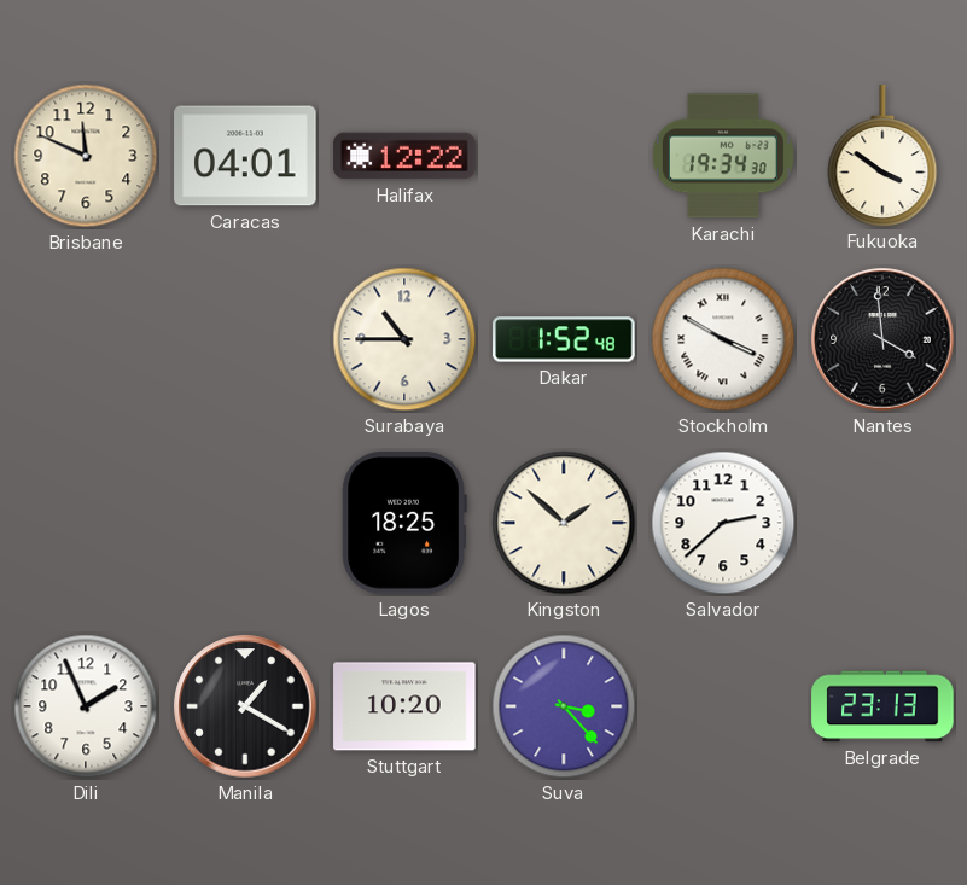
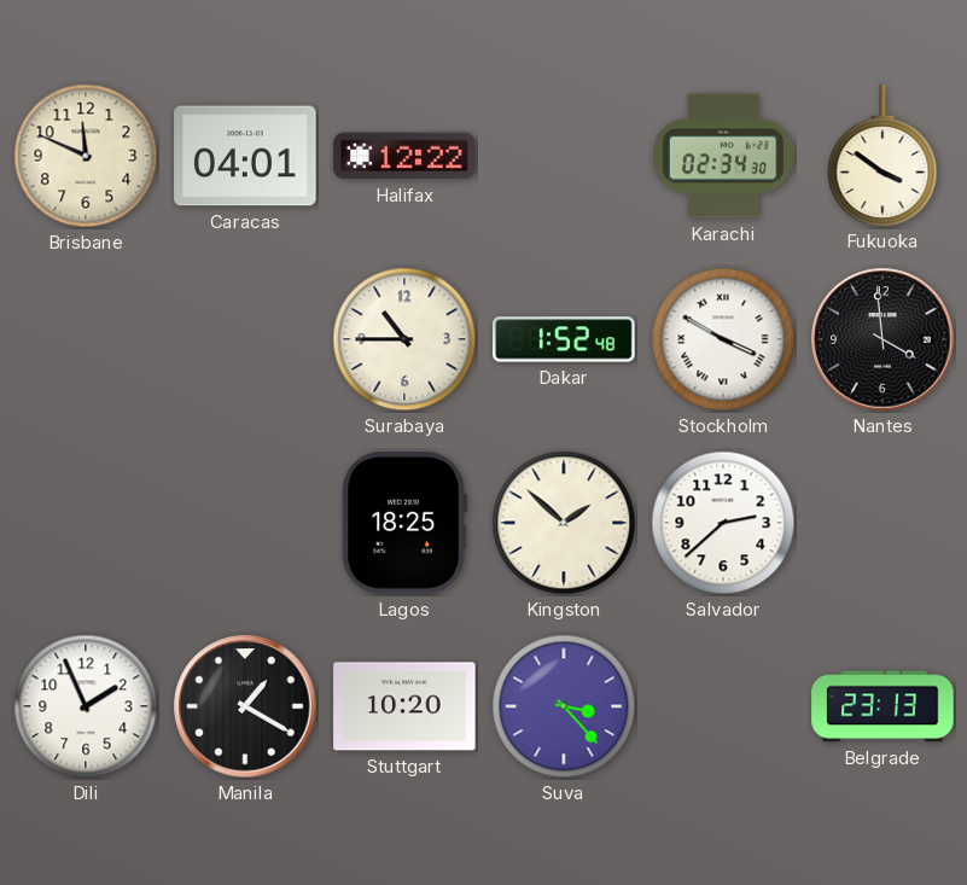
Karachi: 19:34 -> 02:34
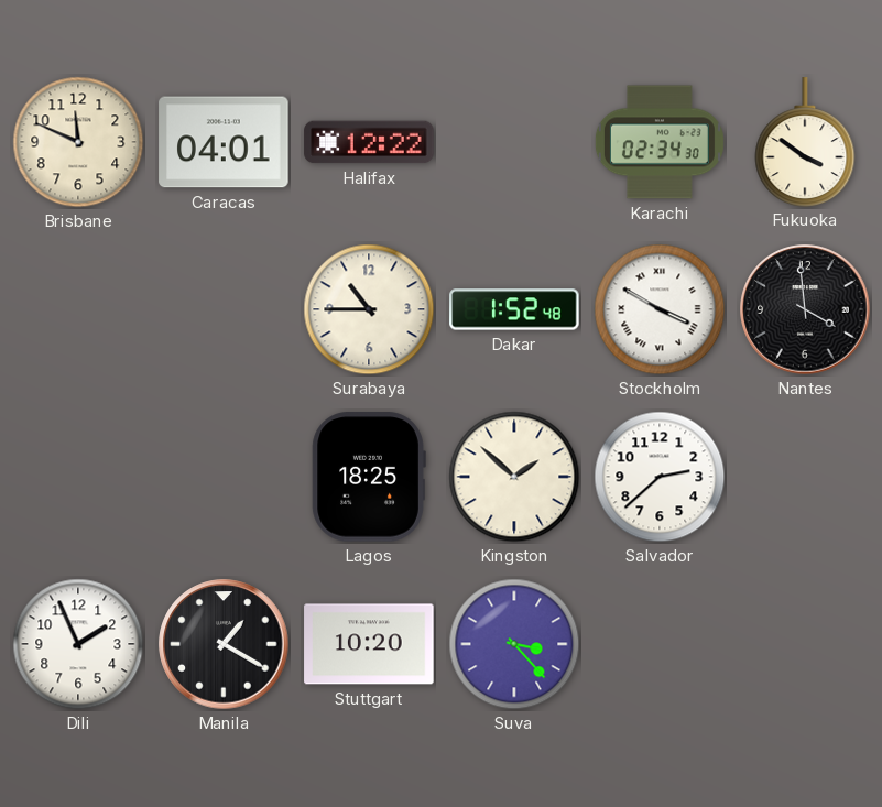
Belgrade: 23:13 -> none
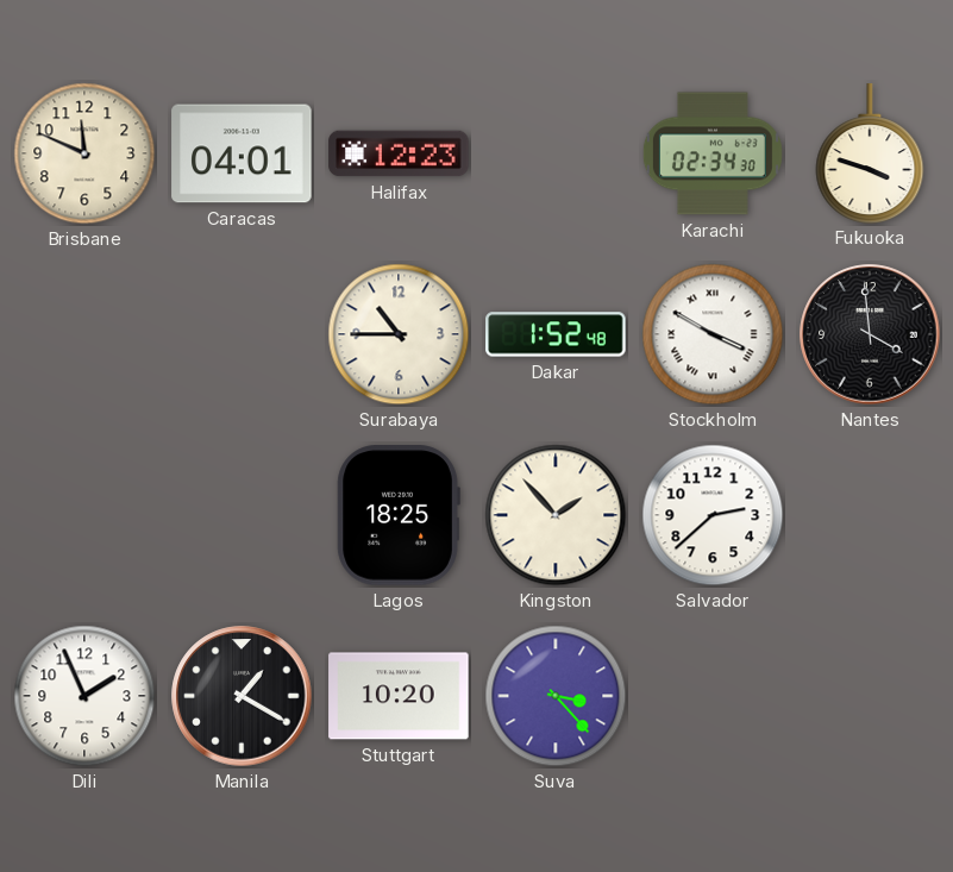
Halifax: 12:22 -> 12:23
Fukuoka: 3:51 -> 3:48
Kingston: 1:52 -> 1:53
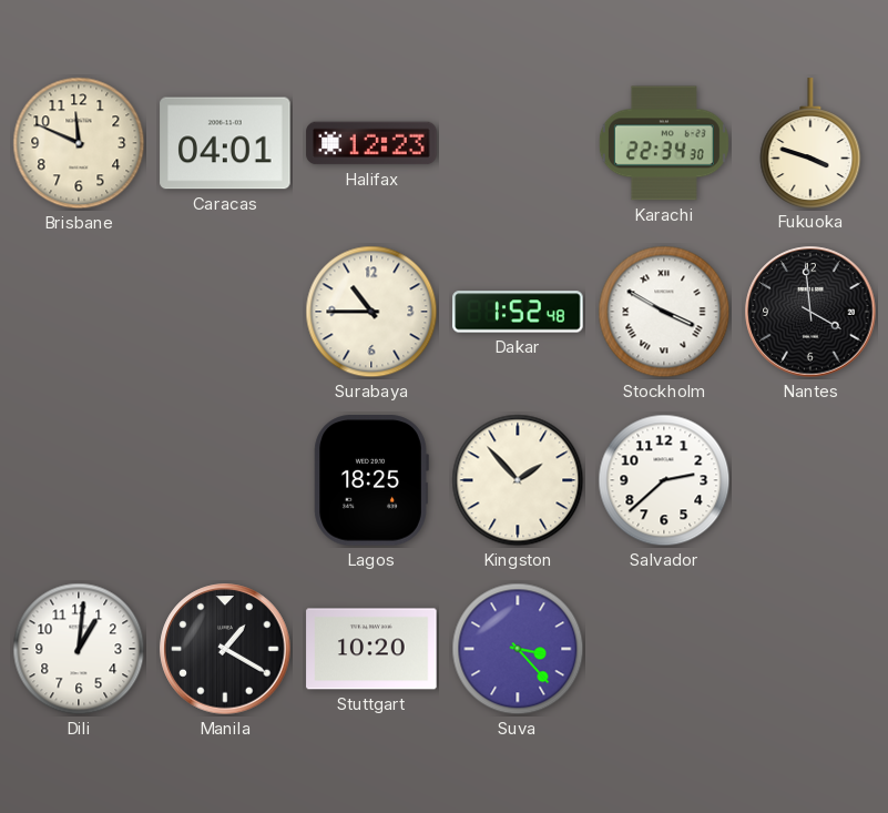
Karachi: 02:34 -> 22:34
Dili: 1:56 -> 1:01
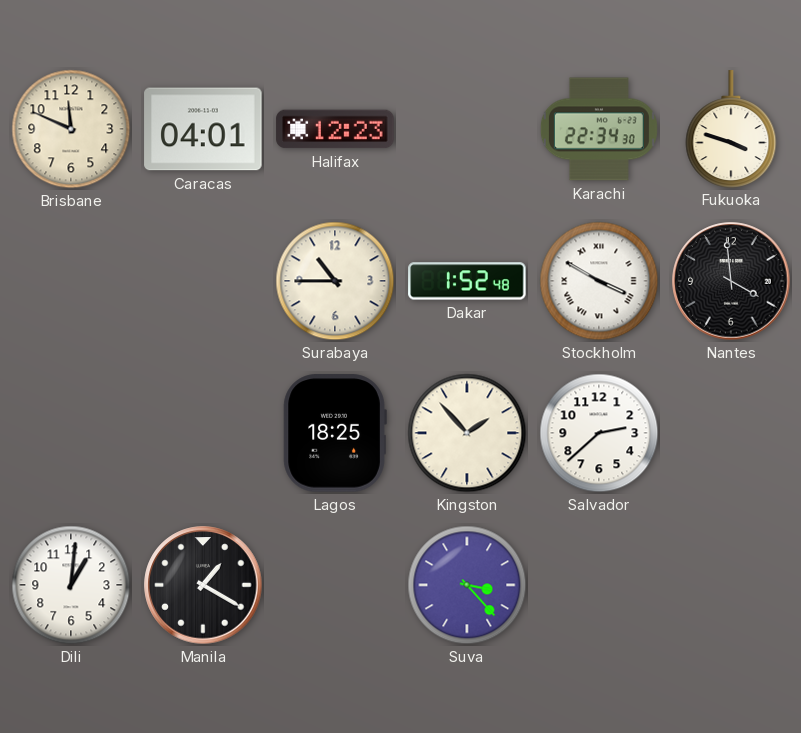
Stuttgart: 10:20 -> none
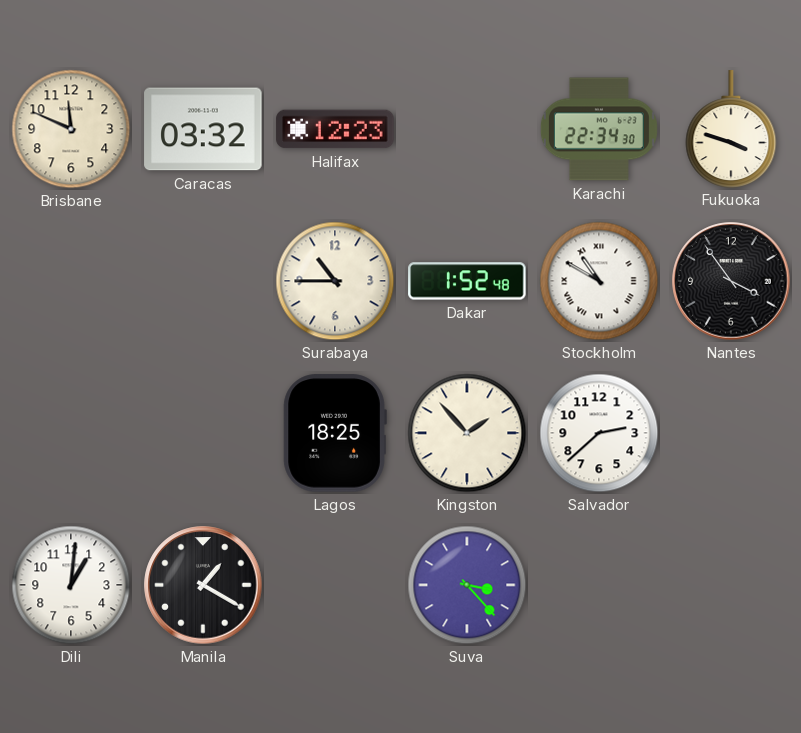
Caracas: 04:01 -> 03:32
Stockholm: 3:50 -> 10:50
Nantes: 3:59 -> 3:54
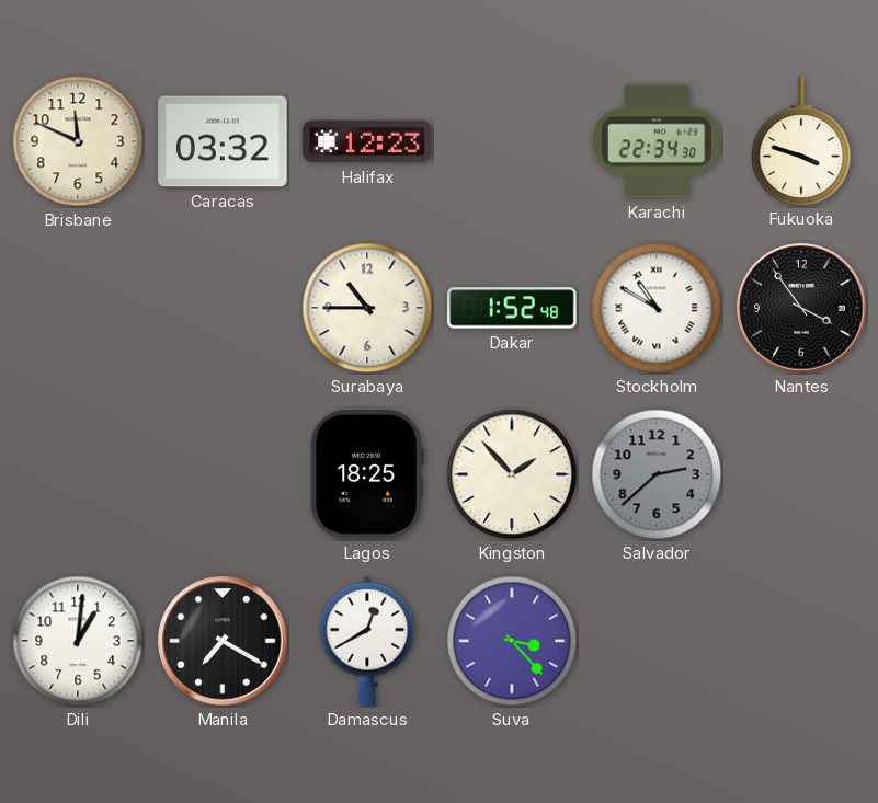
Salvador dial: white -> grey
Manila: 1:20 -> 7:20
Damascus: none -> 12:40
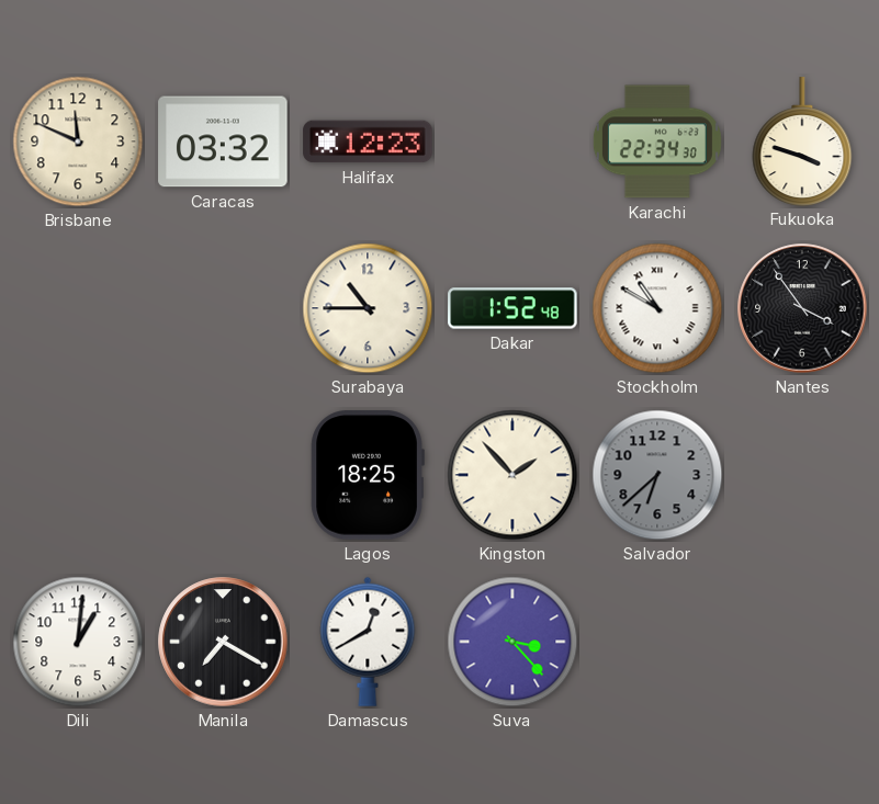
Salvador: 2:38 -> 6:38
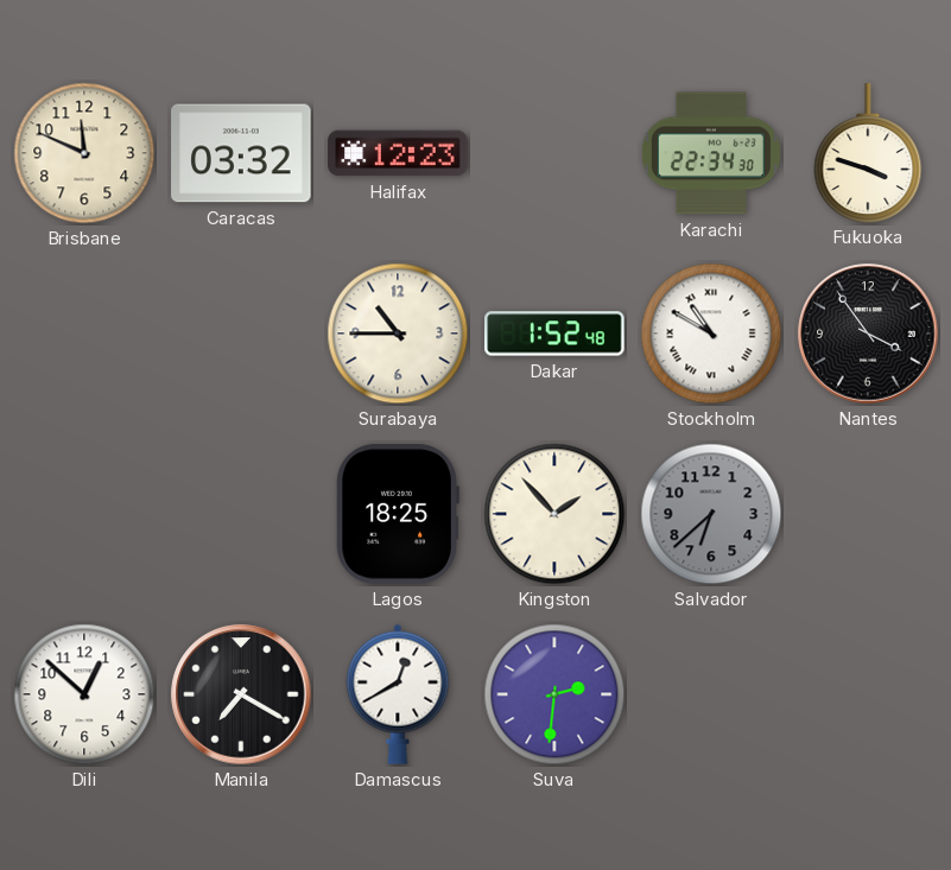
Dili: 1:01 -> 12:52
Suva: 3:23 -> 2:31
